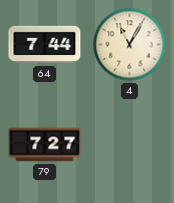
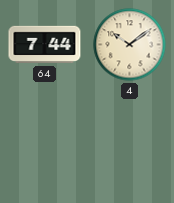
4: 11:05 -> 10:09
79: 7:27 -> none
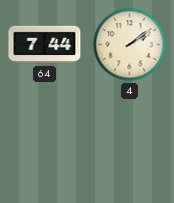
4: 10:09 -> 2:09
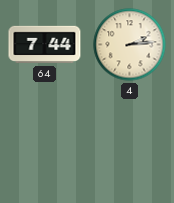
4: 2:09 -> 2:14
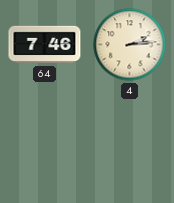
64: 7:44 -> 7:46
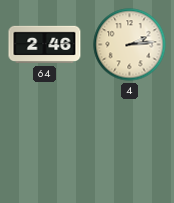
64: 7:46 -> 2:46
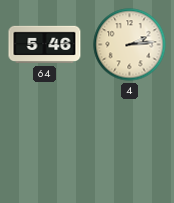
64: 2:46 -> 5:46
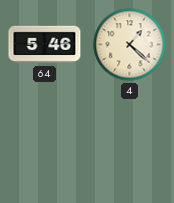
4: 2:14 -> 1:22
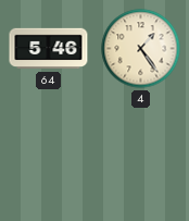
4: 1:22 -> 1:24
